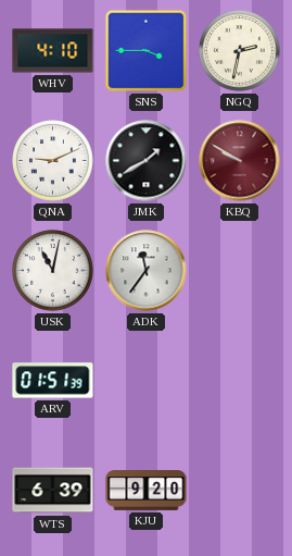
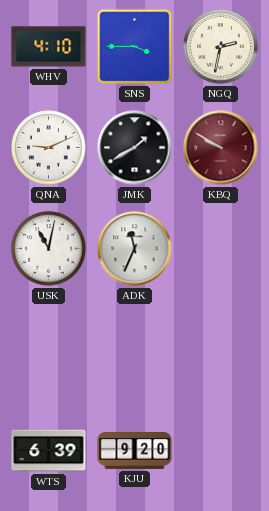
ADK: 11:36 -> 11:34
ARV: 01:51 -> none
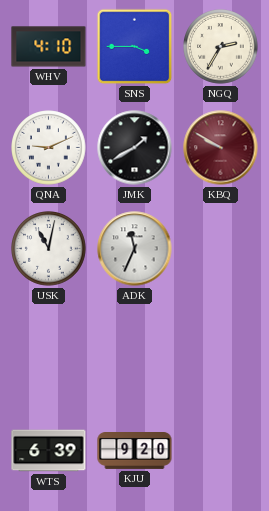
NGQ: 2:32 -> 2:35
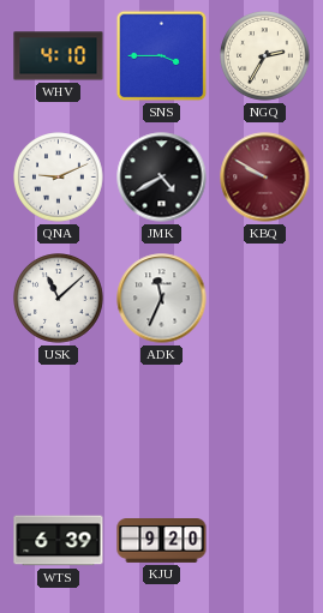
JMK: 1:40 -> 4:40
USK: 11:02 -> 11:08
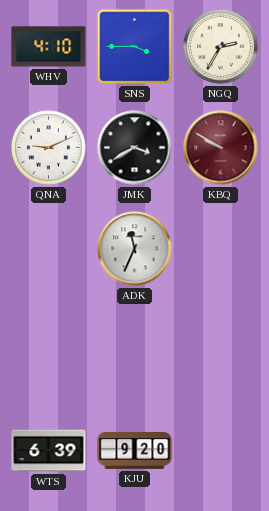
JMK: 4:40 -> 3:40
USK: 11:08 -> none
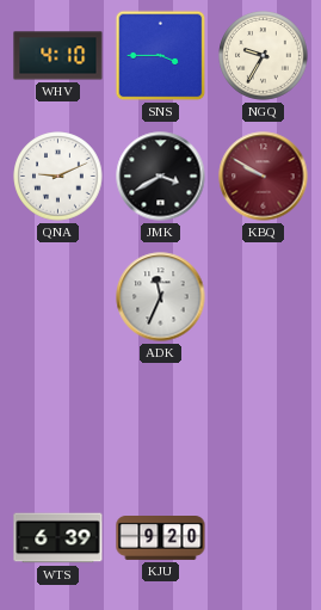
NGQ: 2:35 -> 9:35
